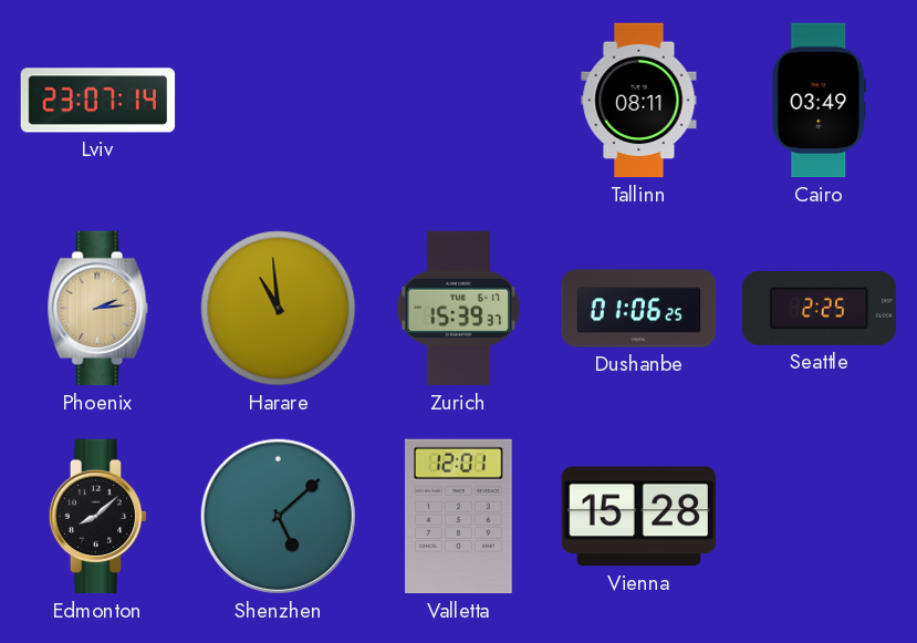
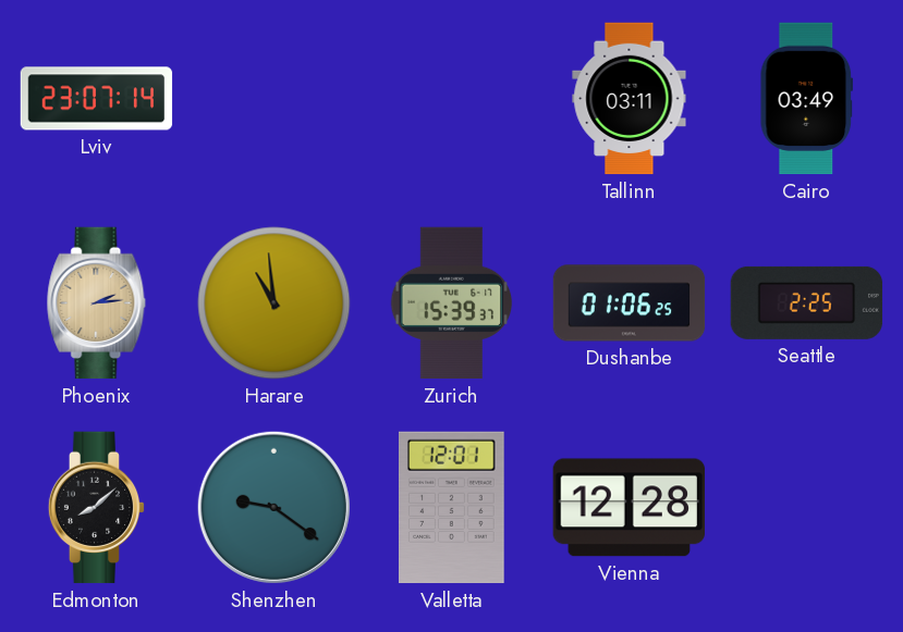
Tallinn: 08:11 -> 03:11
Shenzhen: 5:08 -> 9:21
Vienna: 15:28 -> 12:28
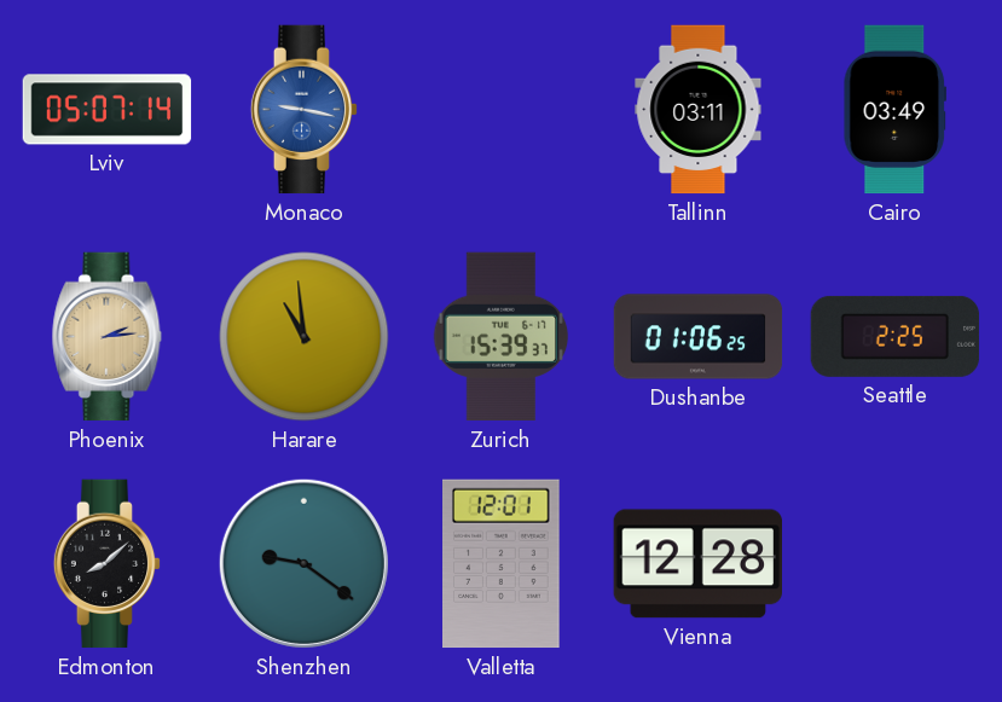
Lviv: 23:07 -> 05:07
Monaco: none -> 9:17
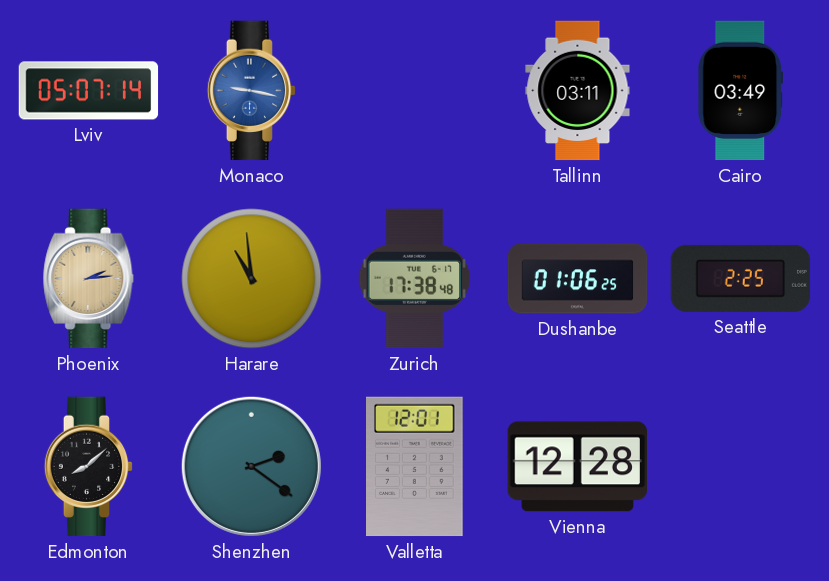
Zurich: 15:39 -> 17:38
Shenzhen: 9:21 -> 2:21
